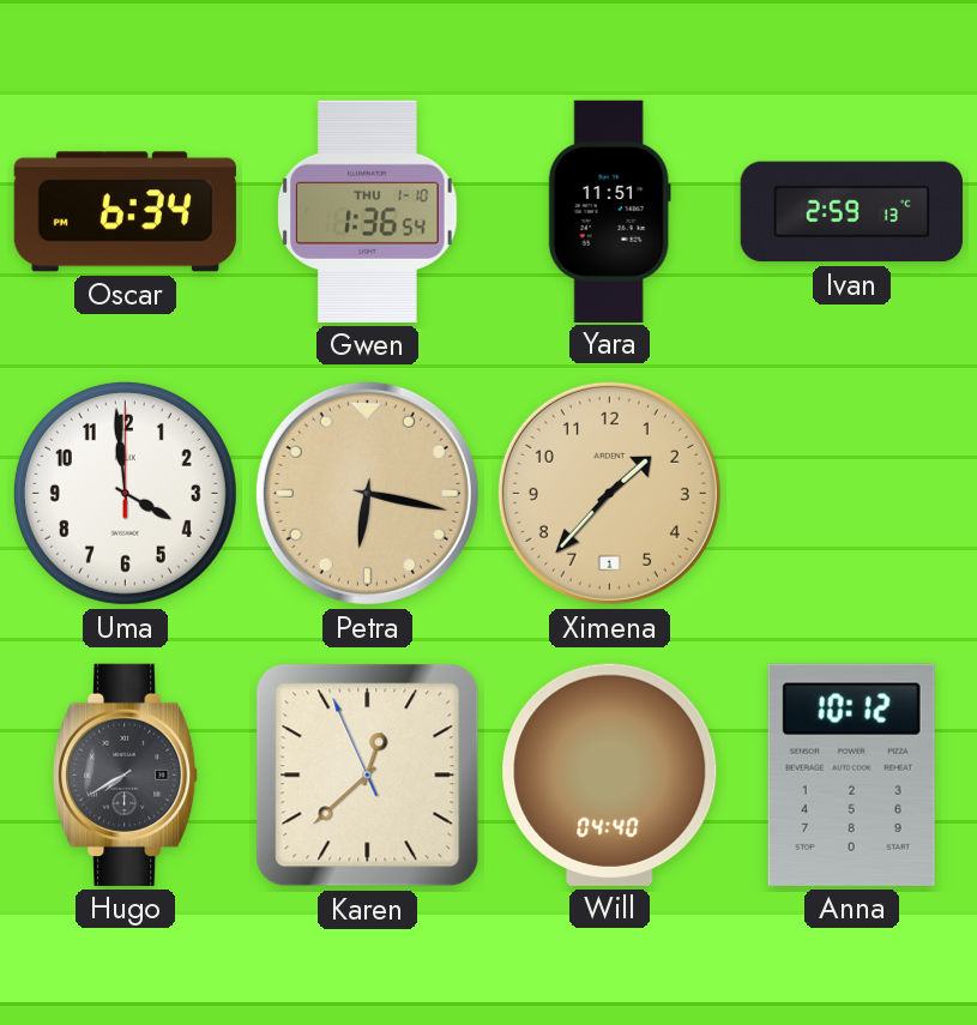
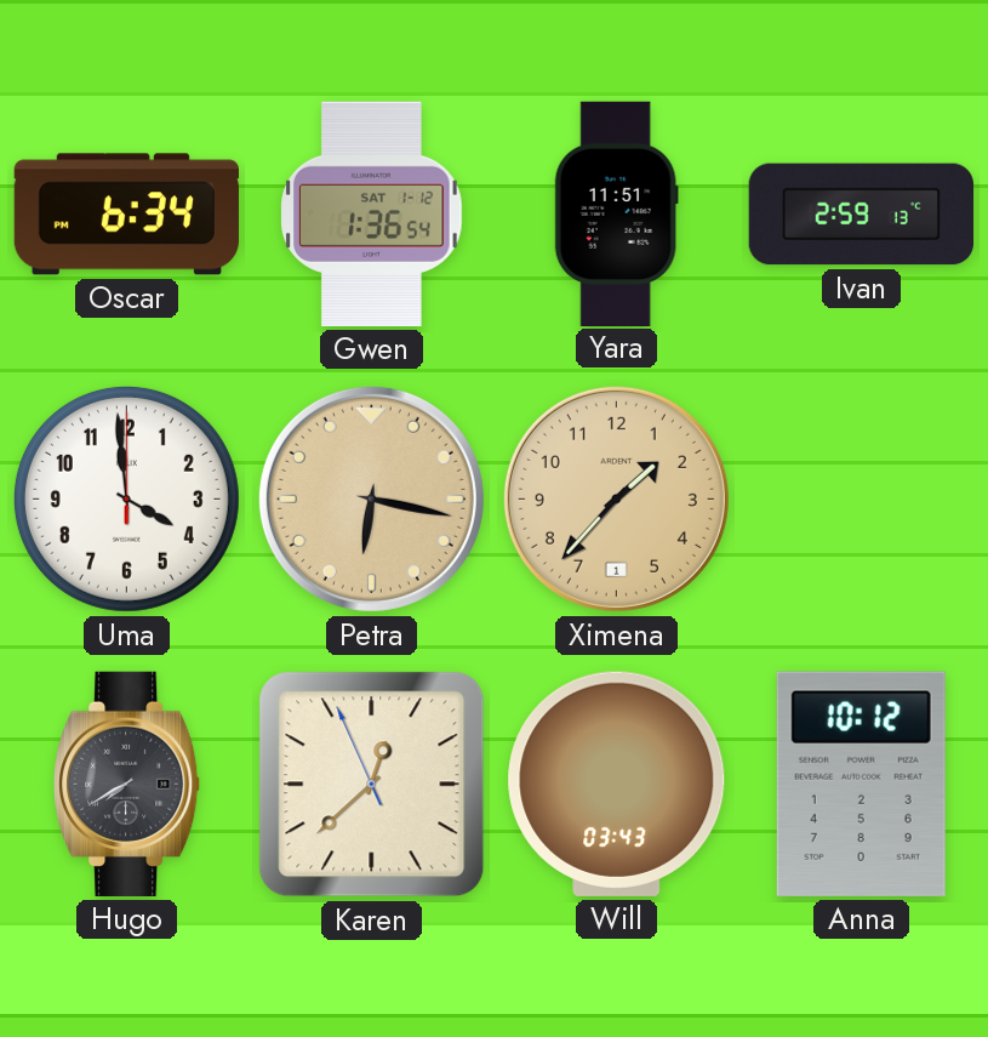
Gwen date: THU 1-10 -> SAT 1-12
Will: 04:40 -> 03:43
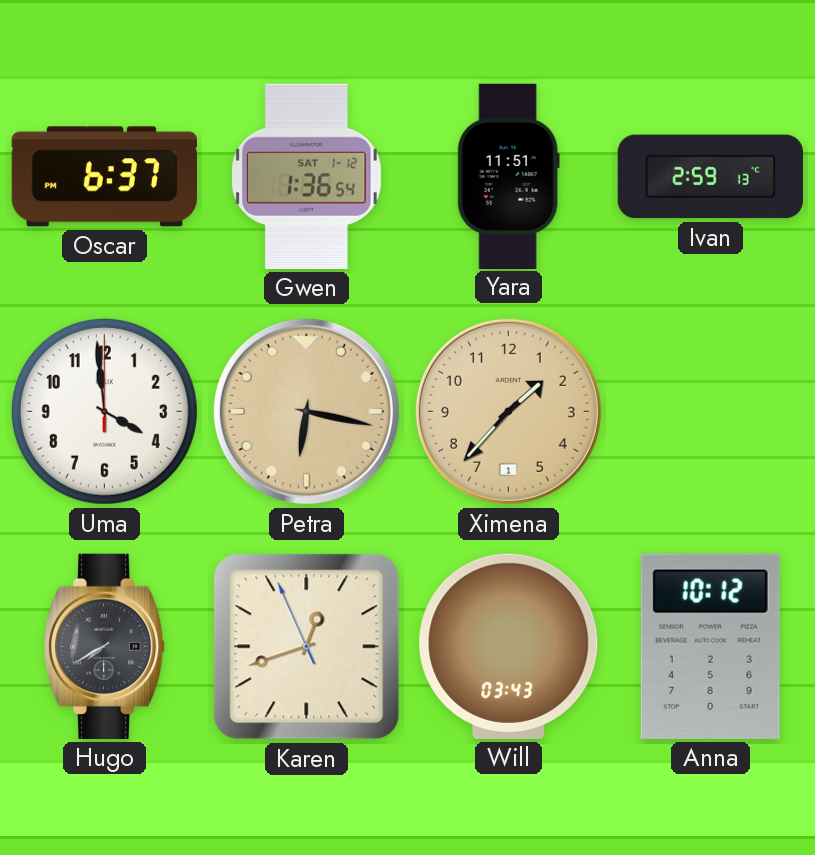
Oscar: 6:34 -> 6:37
Karen: 12:37 -> 12:41
